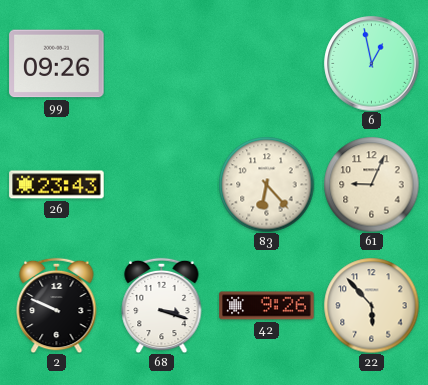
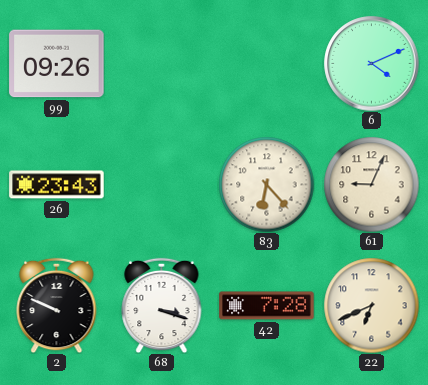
6: 12:58 -> 4:11
42: 9:26 -> 7:28
22: 5:53 -> 6:41
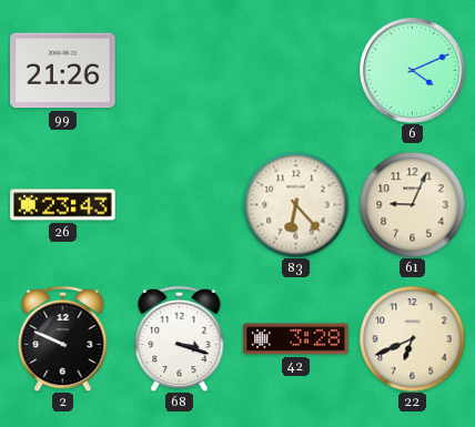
99: 09:26 -> 21:26
42: 7:28 -> 3:28
